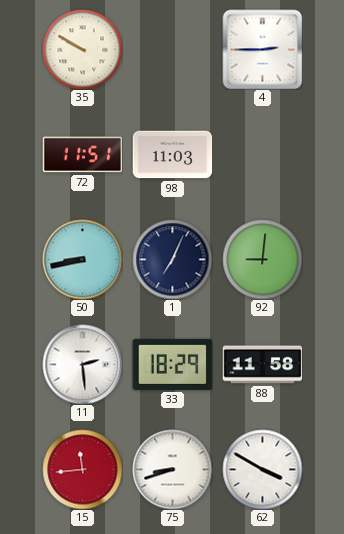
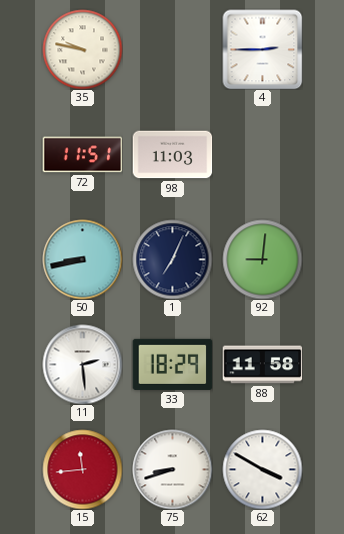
35: 9:50 -> 9:47
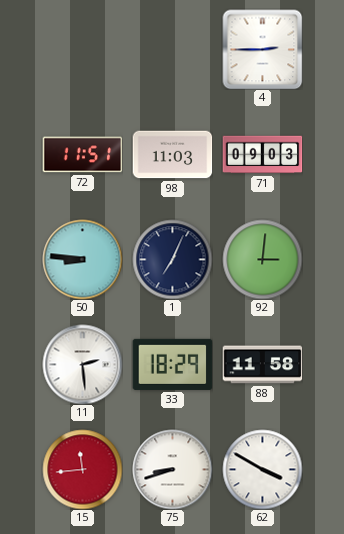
35: 9:47 -> none
71: none -> 09:03
50: 8:43 -> 8:46
92: 9:01 -> 3:01
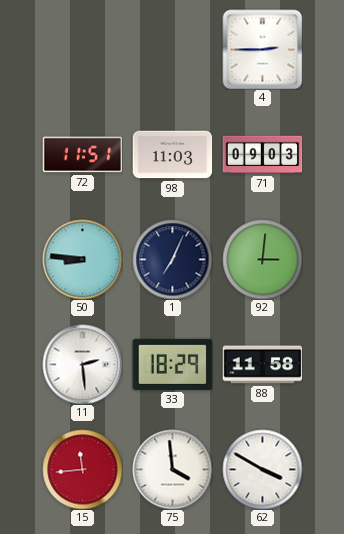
75: 8:42 -> 3:59
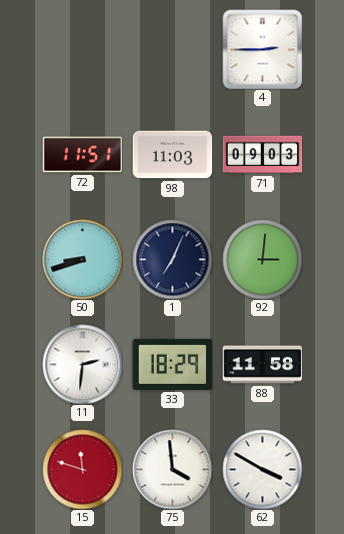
50: 8:46 -> 8:42
11: 2:29 -> 2:31
15: 11:44 -> 11:48
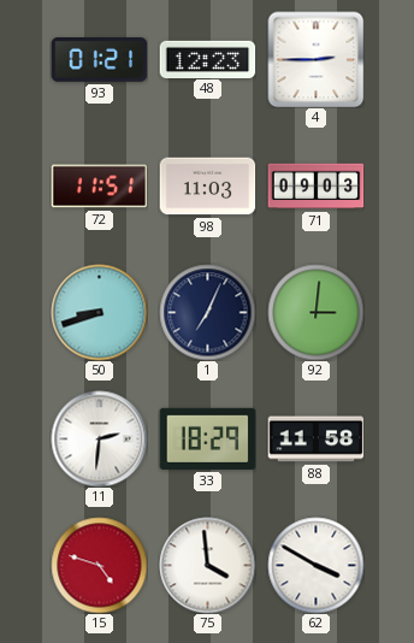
93: none -> 01:21
48: none -> 12:23
15: 11:48 -> 4:48
